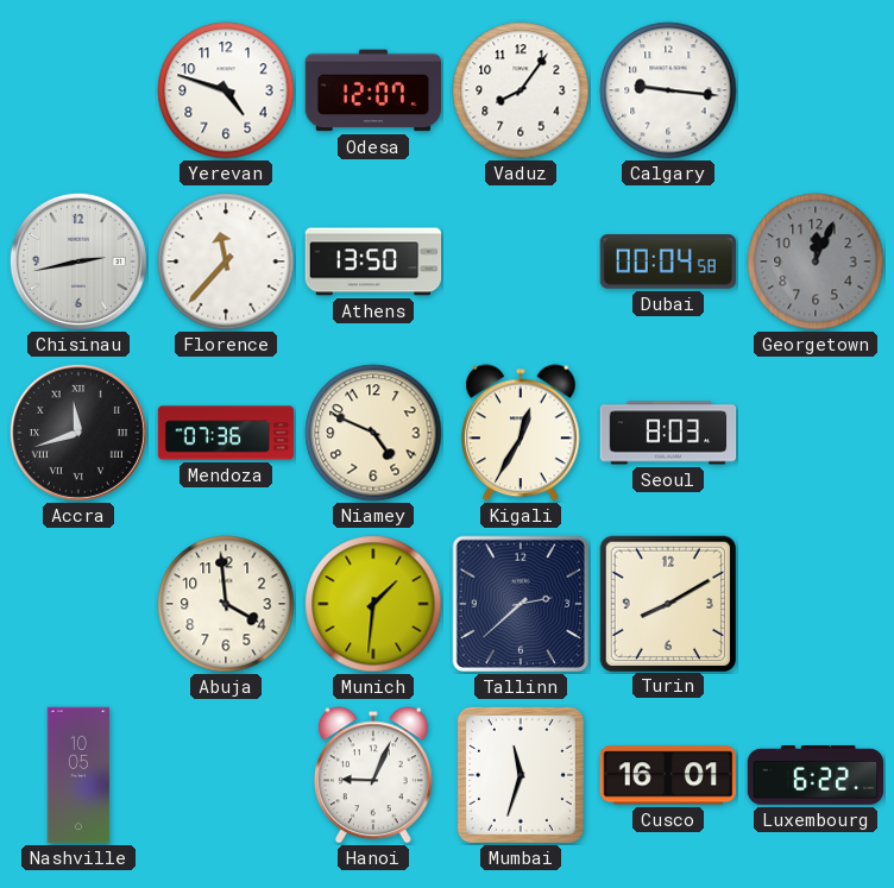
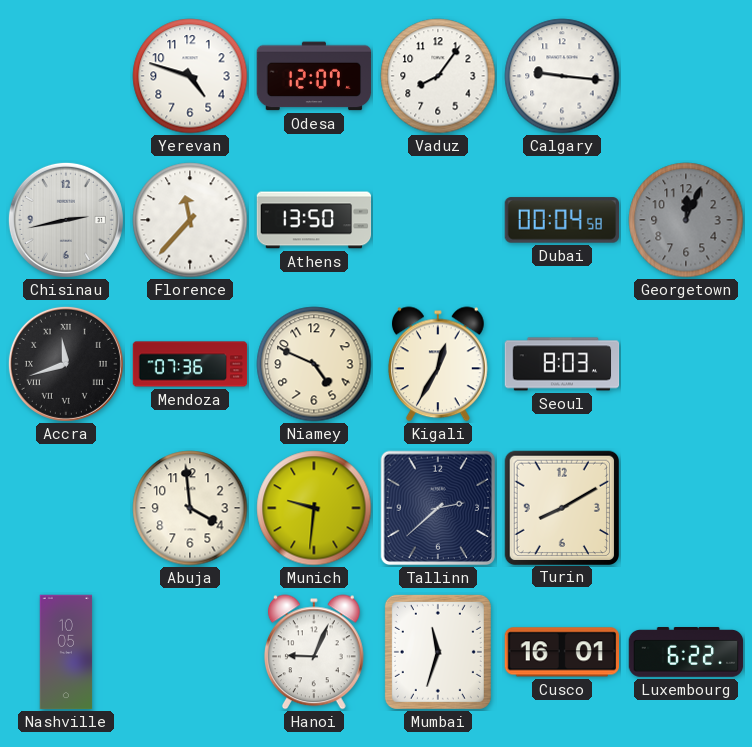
Munich: 1:31 -> 9:31
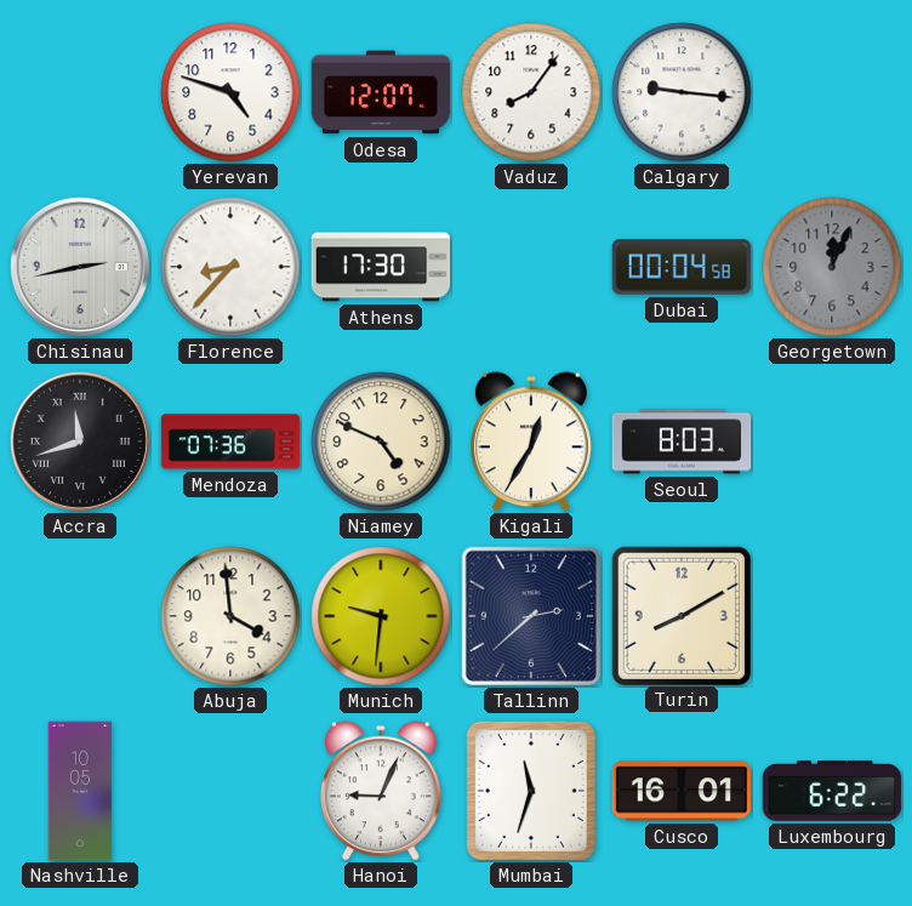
Florence: 11:37 -> 8:37
Athens: 13:50 -> 17:30
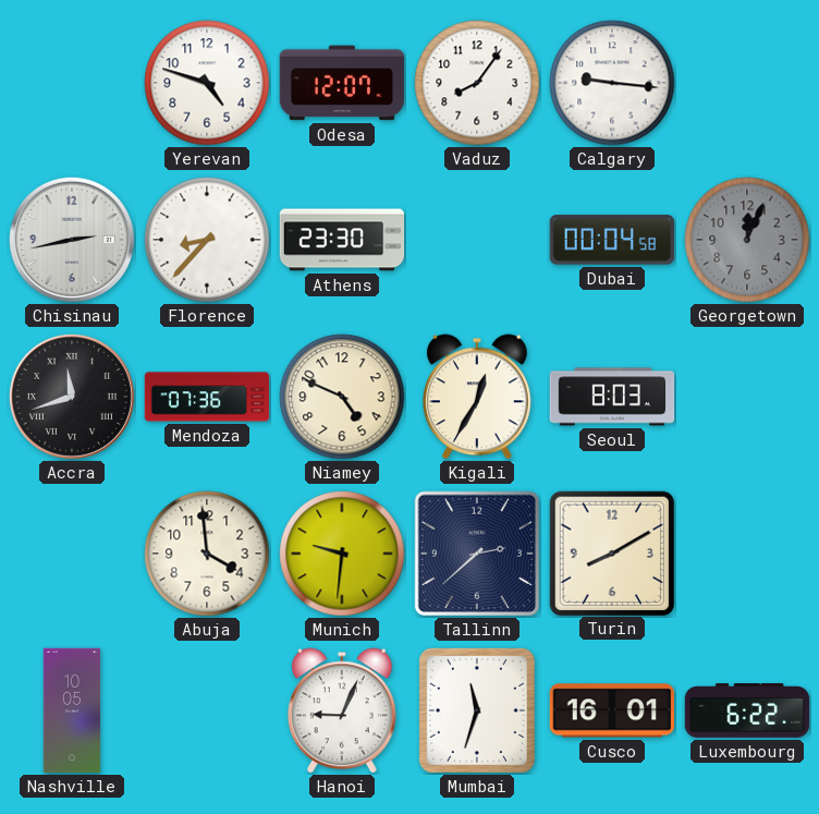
Athens: 17:30 -> 23:30
